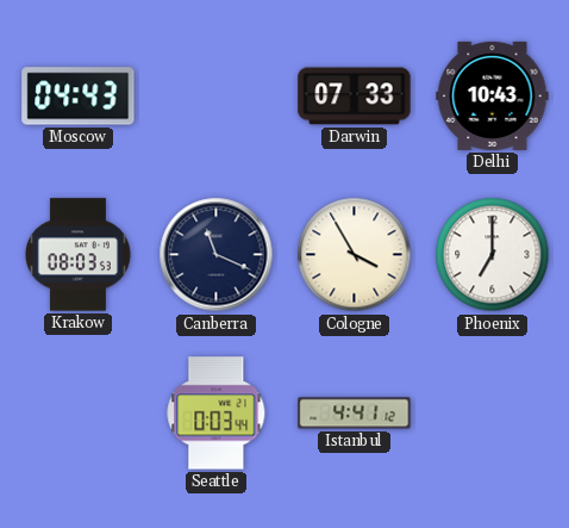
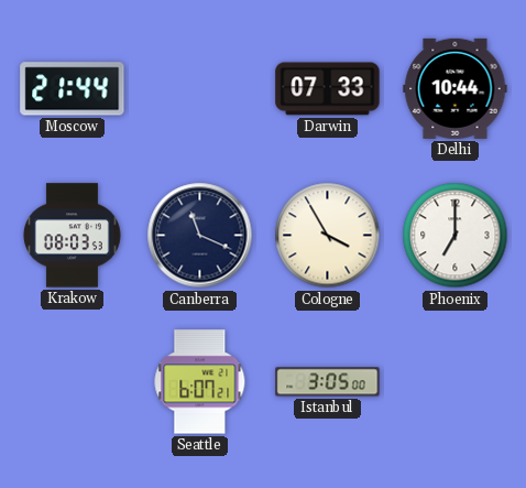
Moscow: 04:43 -> 21:44
Delhi: 10:43 -> 10:44
Seattle: 0:03 -> 6:07
Istanbul: 4:41 -> 3:05
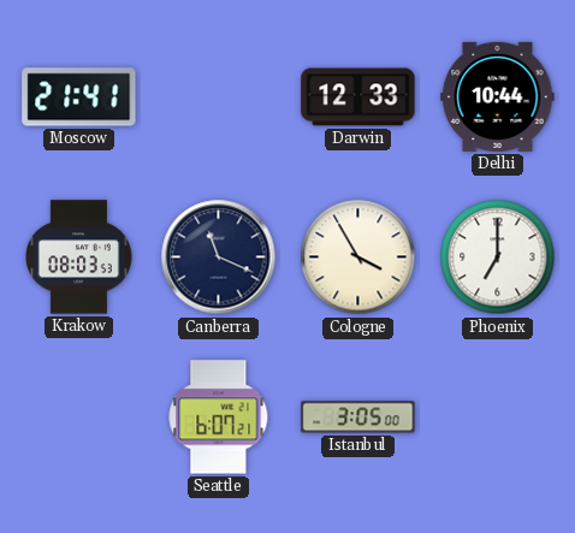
Moscow: 21:44 -> 21:41
Darwin: 07:33 -> 12:33
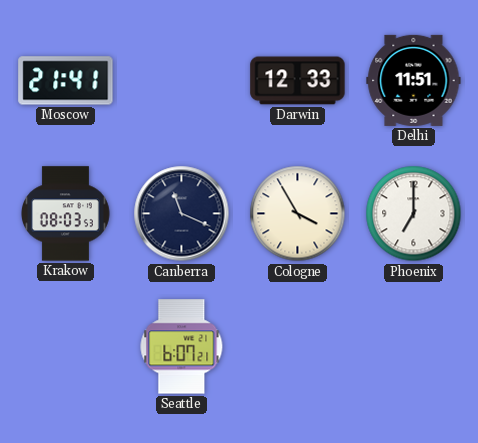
Delhi: 10:44 -> 11:51
Istanbul: 3:05 -> none
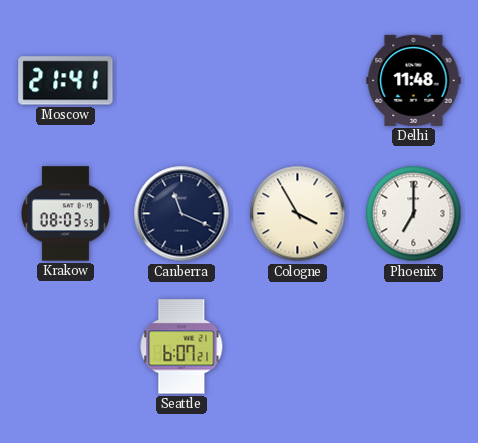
Darwin: 12:33 -> none
Delhi: 11:51 -> 11:48
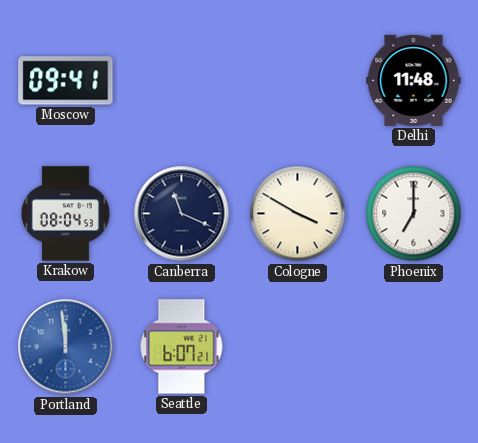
Moscow: 21:41 -> 09:41
Krakow: 08:03 -> 08:04
Cologne: 3:55 -> 3:50
Portland: none -> 11:59
